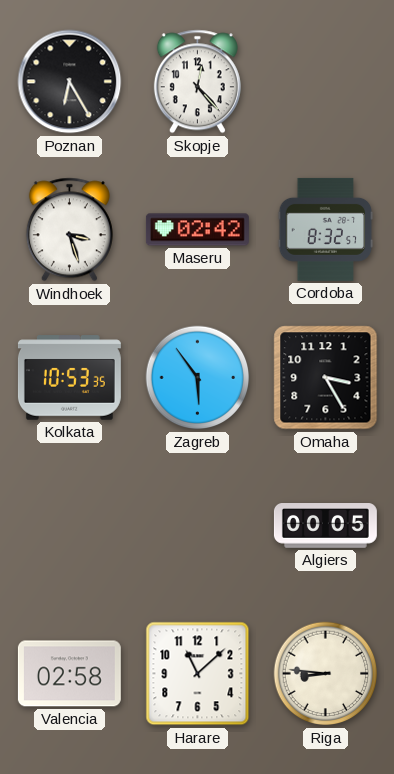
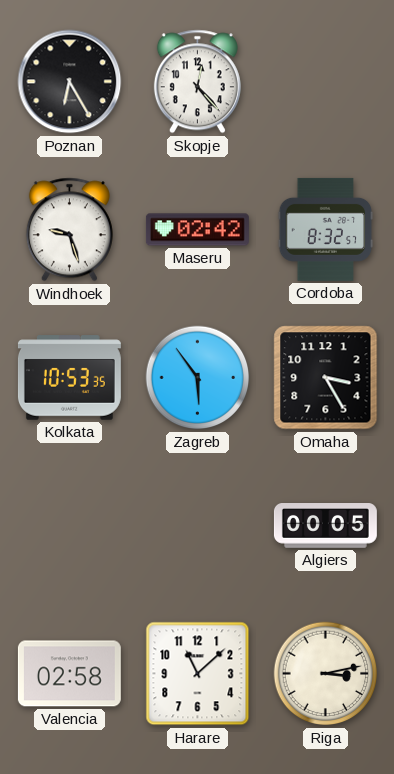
Windhoek: 3:27 -> 9:27
Riga: 8:46 -> 3:13
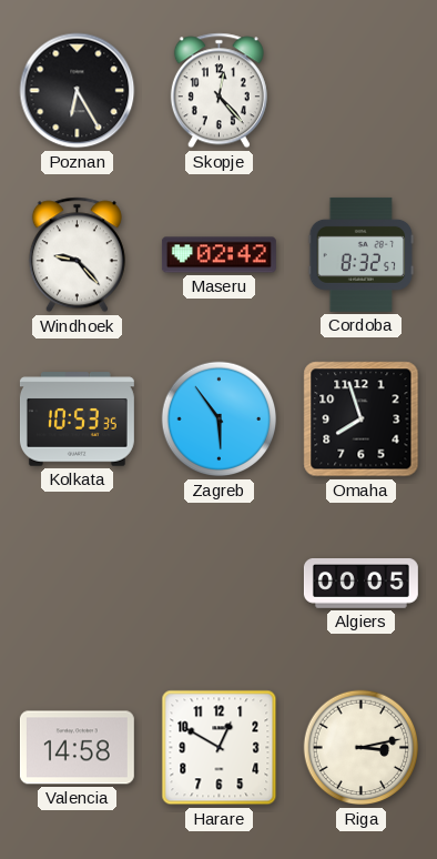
Windhoek: 9:27 -> 9:23
Omaha: 3:25 -> 7:57
Valencia: 02:58 -> 14:58
Harare: 11:08 -> 12:50
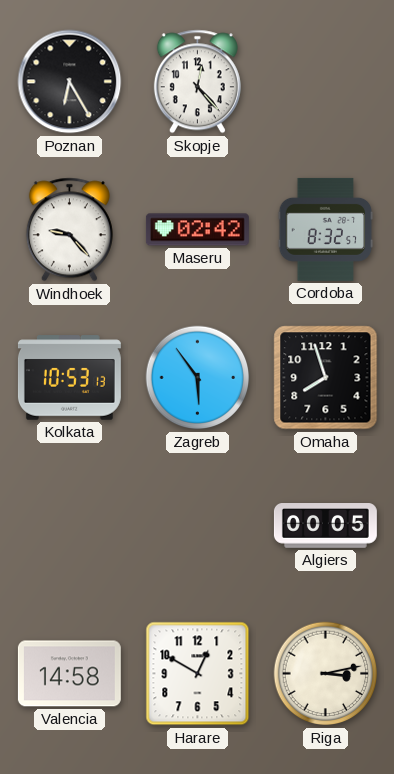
Kolkata: 10:53:35 -> 10:53:13
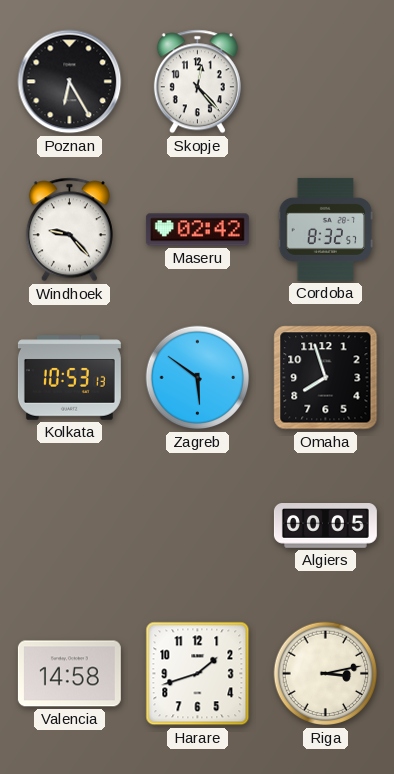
Zagreb: 5:54 -> 5:51
Harare: 12:50 -> 1:42
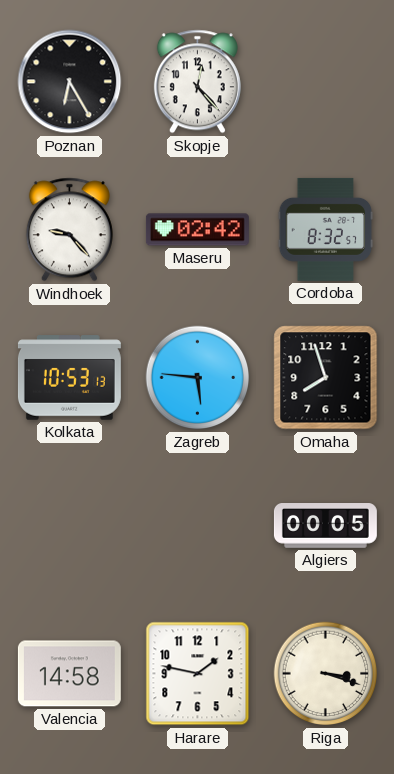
Zagreb: 5:51 -> 5:46
Harare: 1:42 -> 1:47
Riga: 3:13 -> 3:18
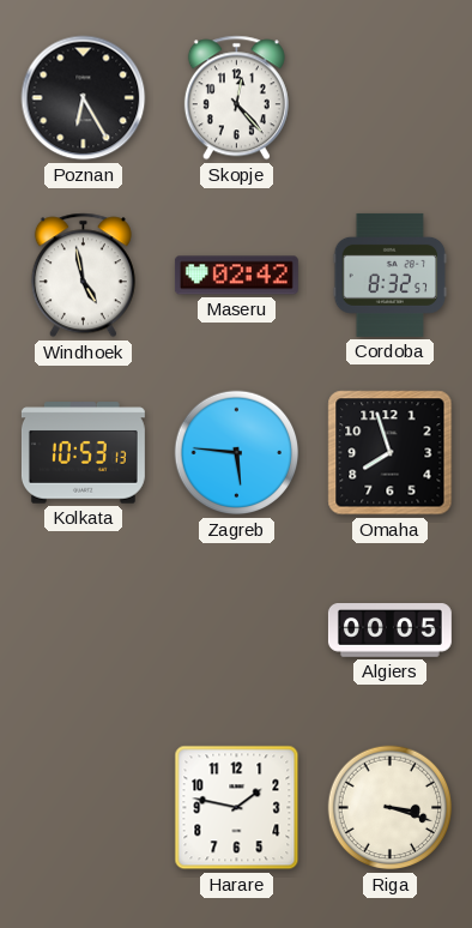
Windhoek: 9:23 -> 4:58
Valencia: 14:58 -> none
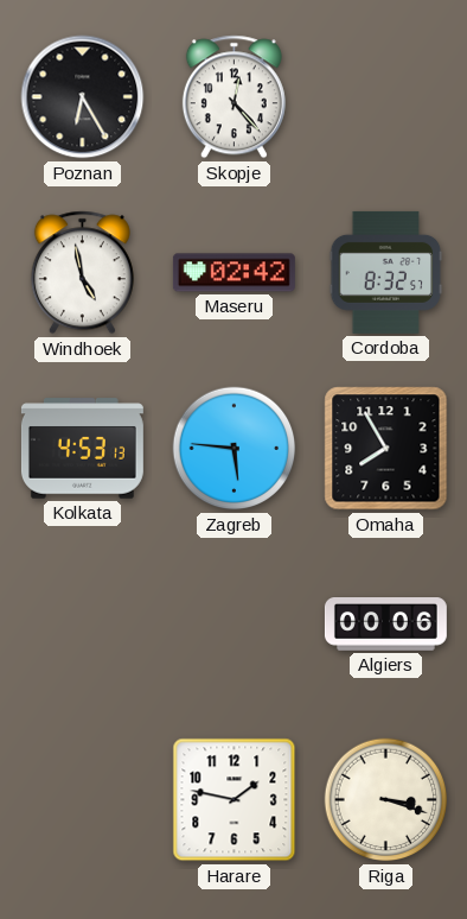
Kolkata: 10:53 -> 4:53
Omaha: 7:57 -> 7:55
Algiers: 00:05 -> 00:06
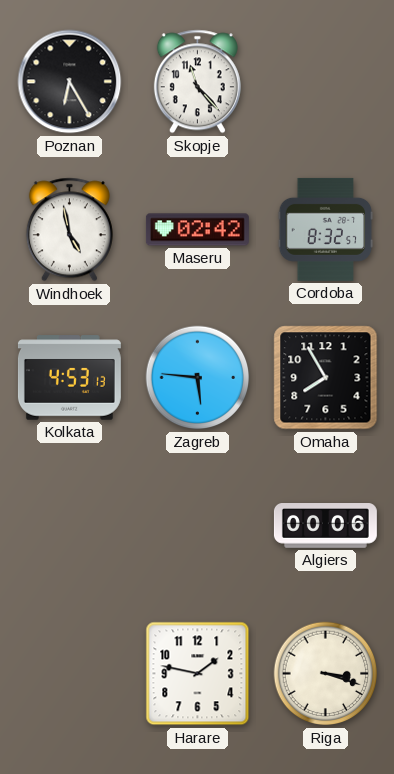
Skopje: 12:23 -> 11:23
